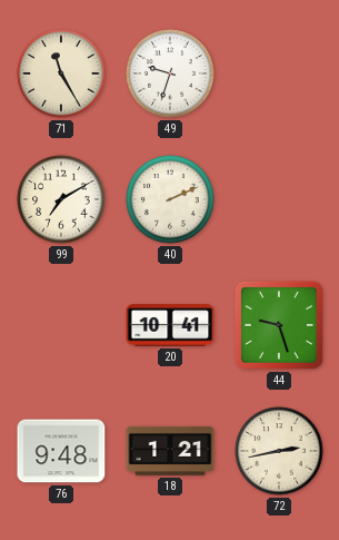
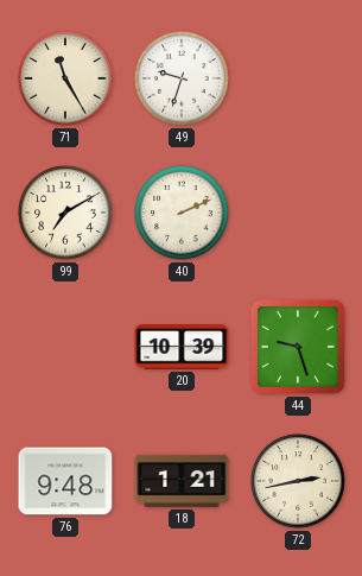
20: 10:41 -> 10:39
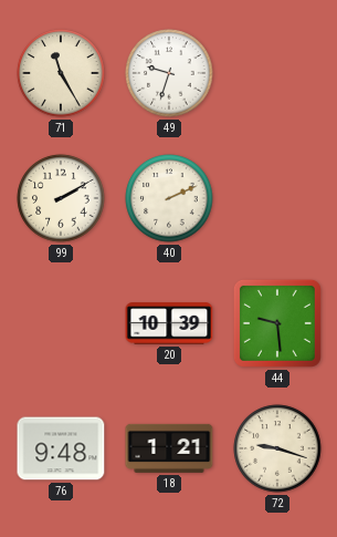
99: 7:10 -> 2:10
44: 9:27 -> 9:29
72: 2:43 -> 9:18
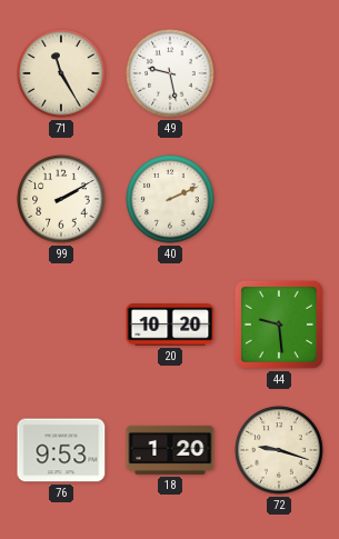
49: 9:33 -> 9:28
20: 10:39 -> 10:20
76: 9:48 -> 9:53
18: 1:21 -> 1:20
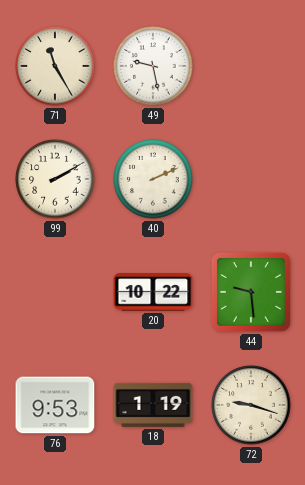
20: 10:20 -> 10:22
18: 1:20 -> 1:19
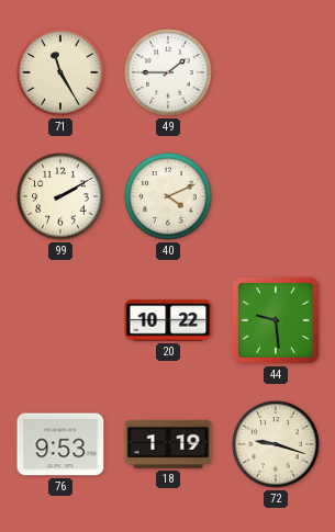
49: 9:28 -> 1:45
40: 2:11 -> 4:11
